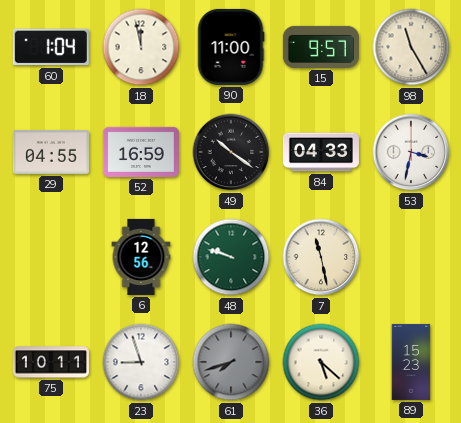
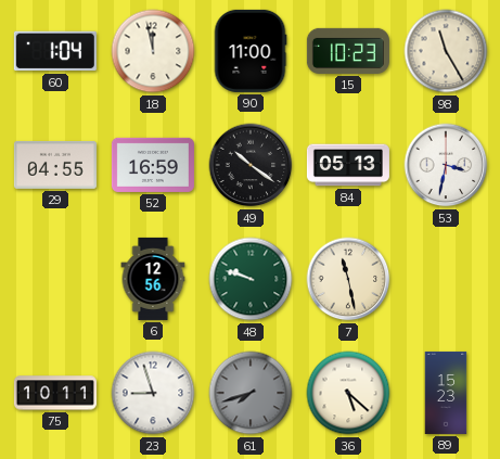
15: 9:57 -> 10:23
84: 04:33 -> 05:13
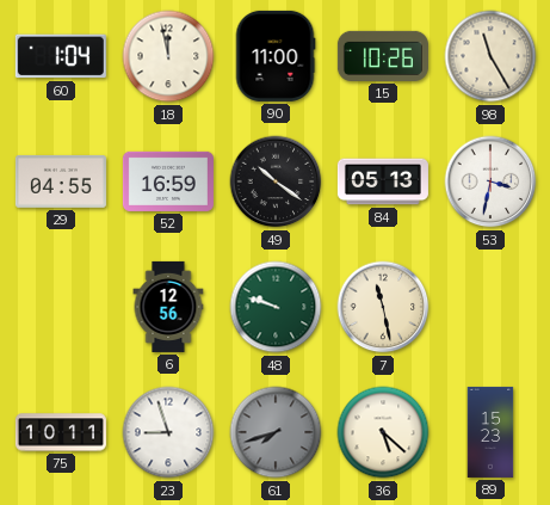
15: 10:23 -> 10:26
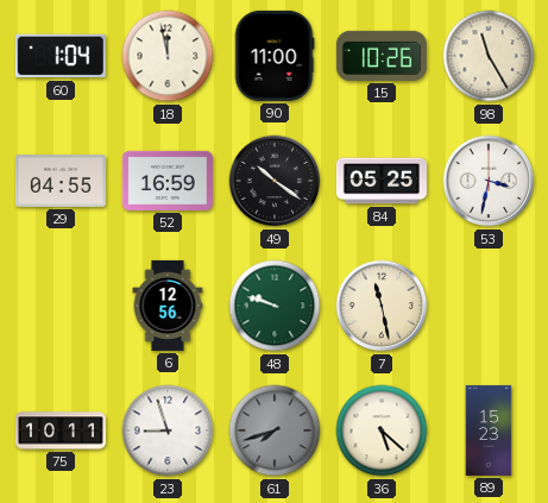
84: 05:13 -> 05:25
